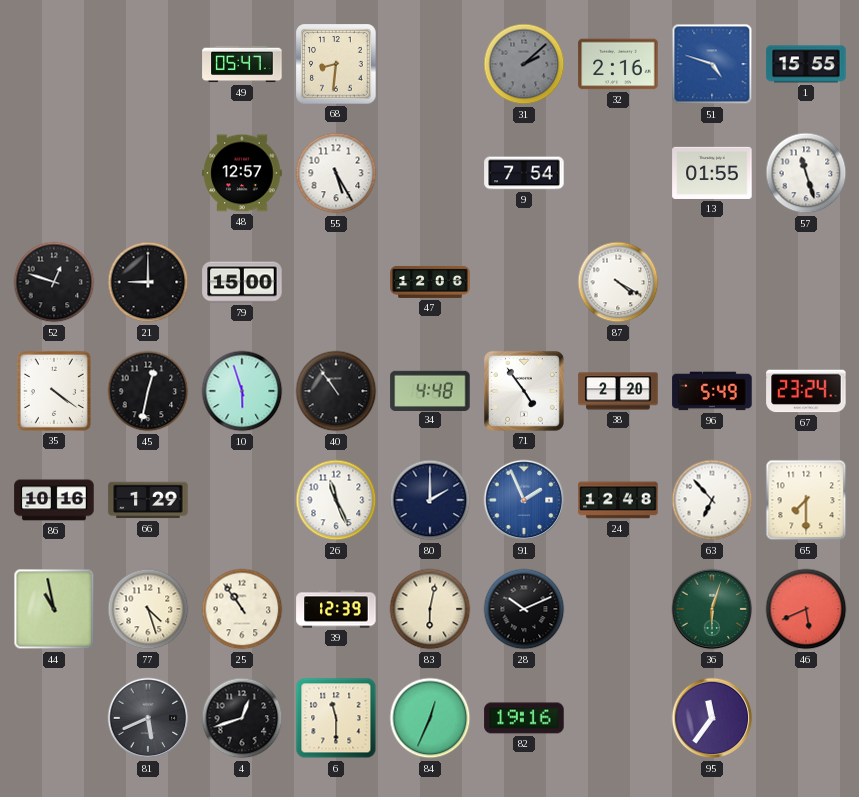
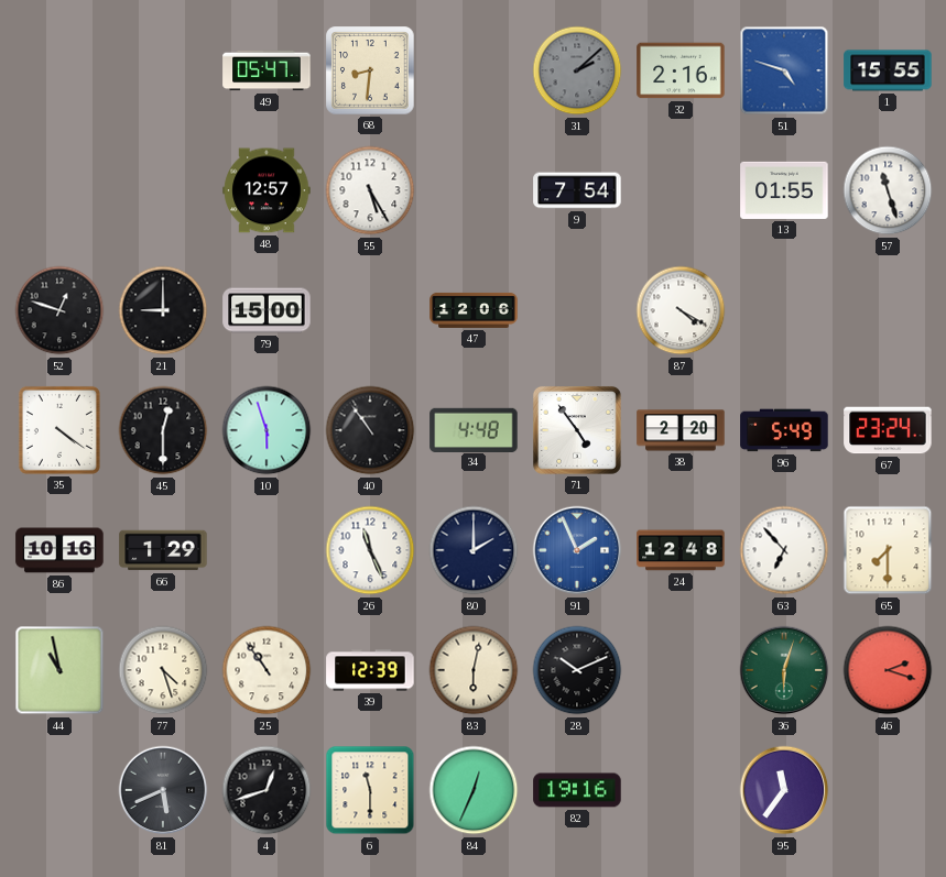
45: 12:32 -> 12:30
46: 5:41 -> 2:18
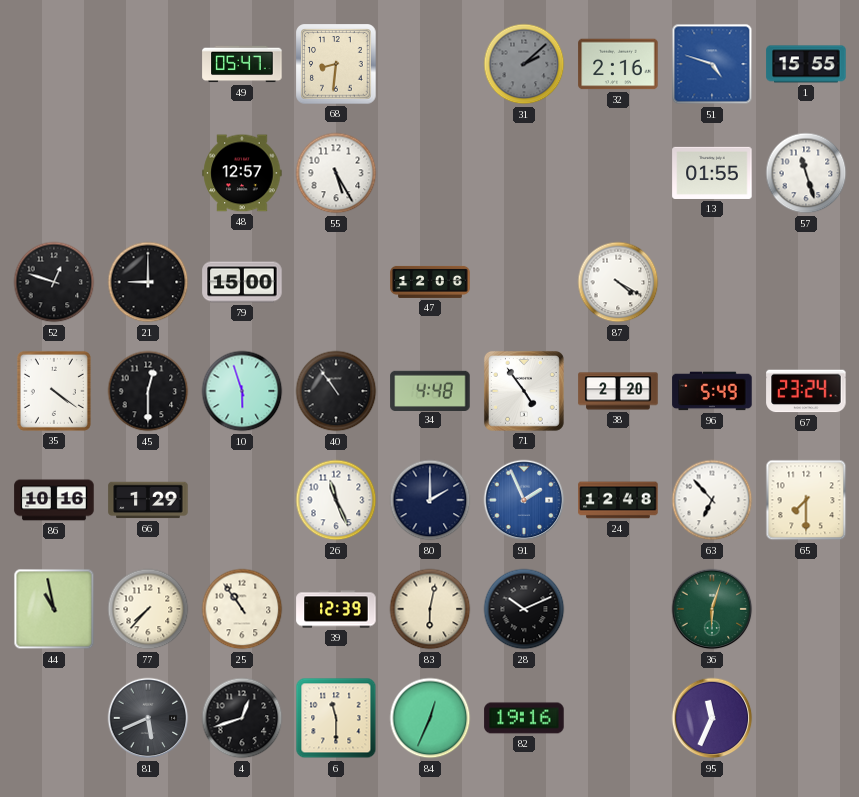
9: 7:54 -> none
77: 4:27 -> 7:37
46: 2:18 -> none
95: 11:36 -> 11:34
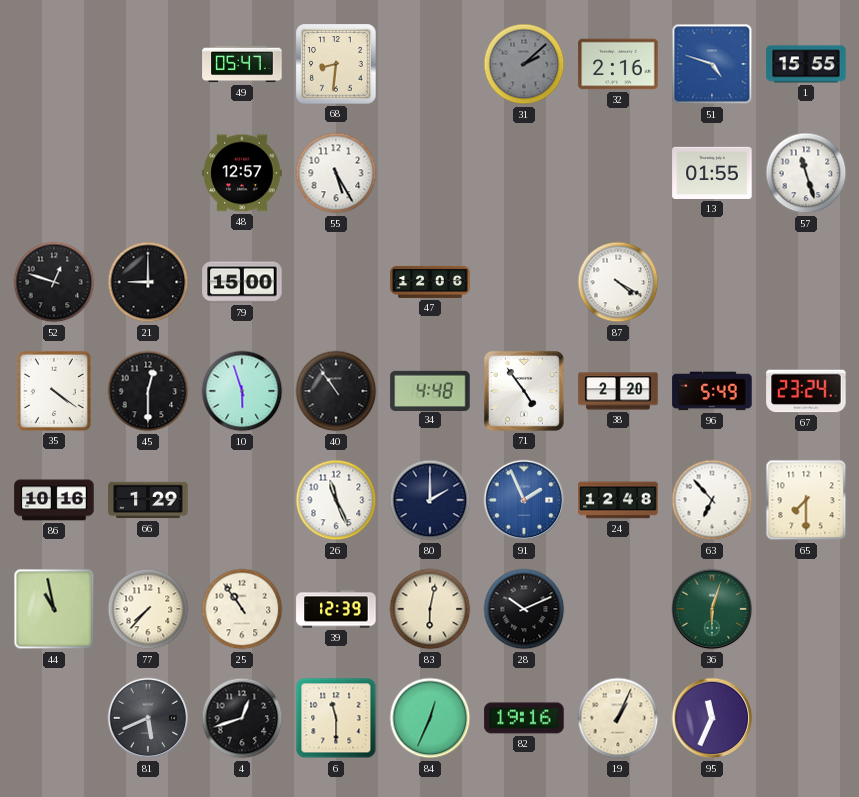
19: none -> 1:04
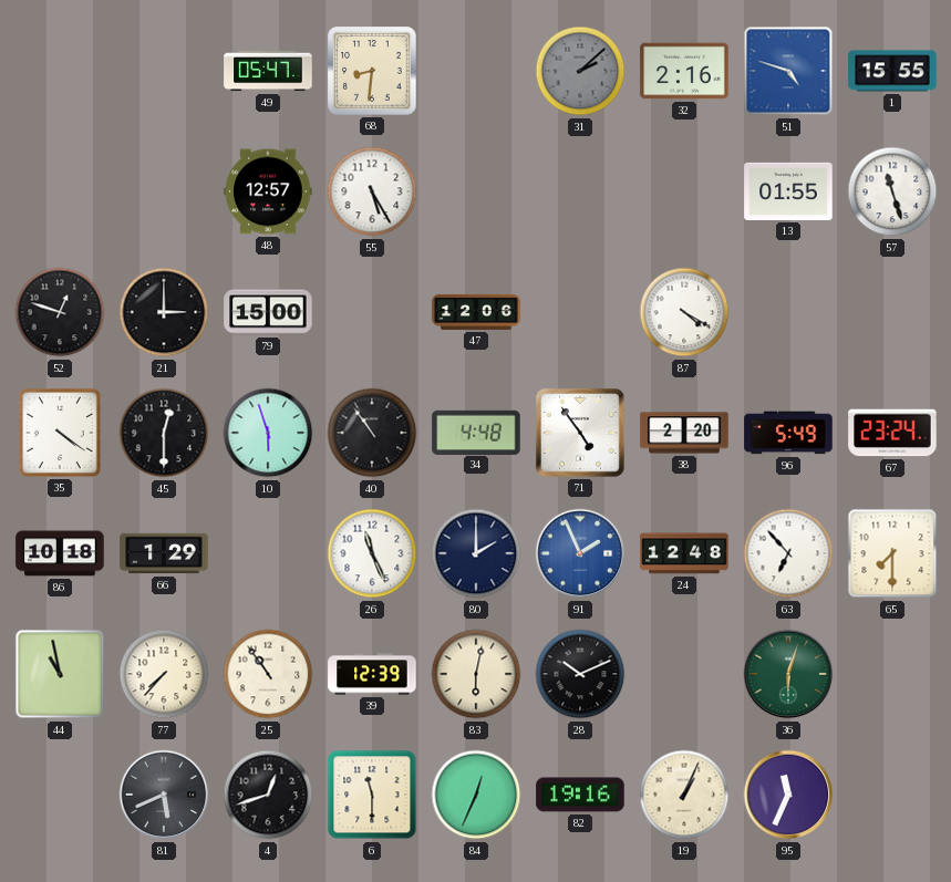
21: 9:00 -> 3:00
86: 10:16 -> 10:18
